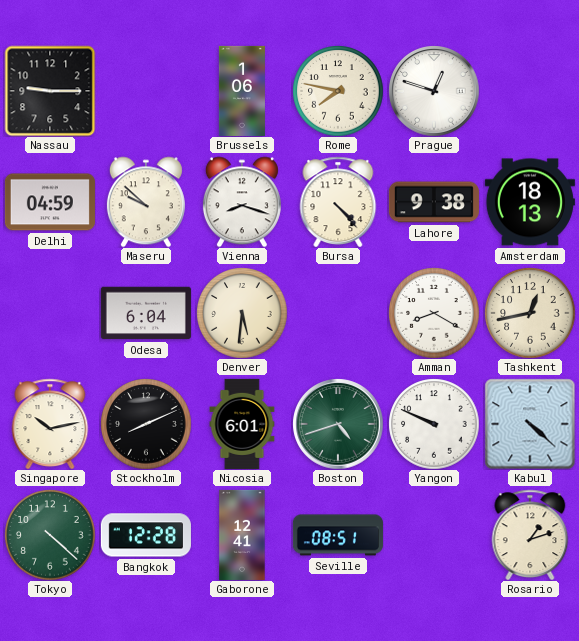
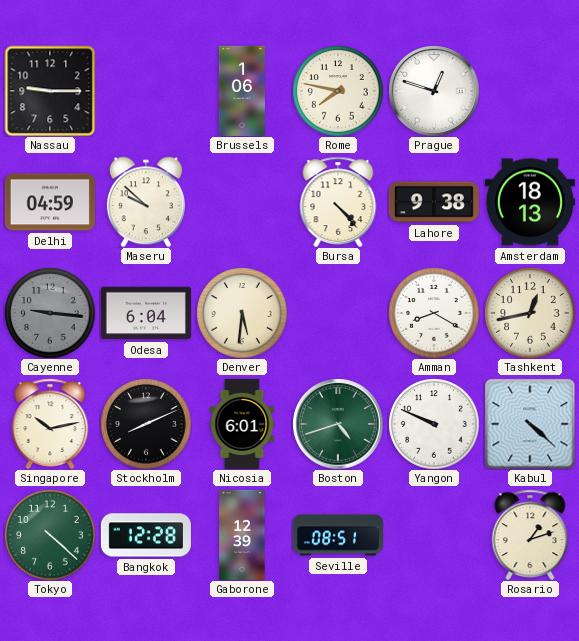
Vienna: 8:18 -> none
Cayenne: none -> 9:16
Gaborone: 12:41 -> 12:39
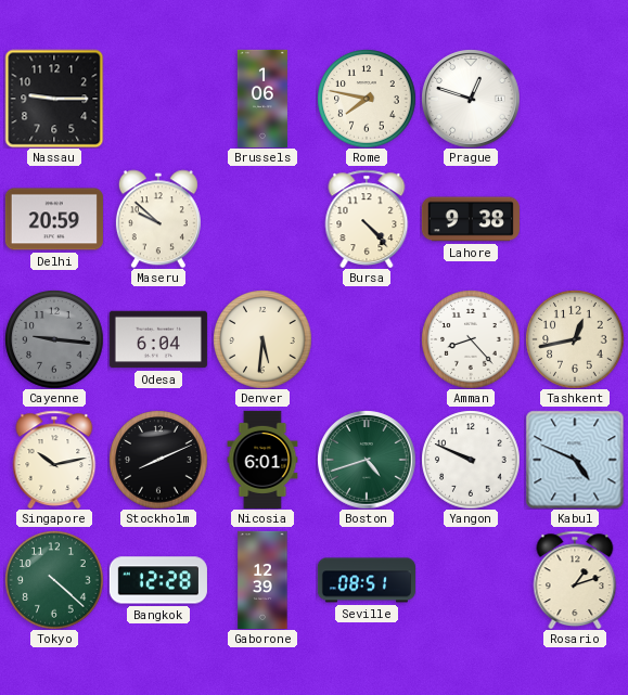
Delhi: 04:59 -> 20:59
Amsterdam: 18:13 -> none
Amman: 8:20 -> 8:23
Kabul: 4:22 -> 4:49
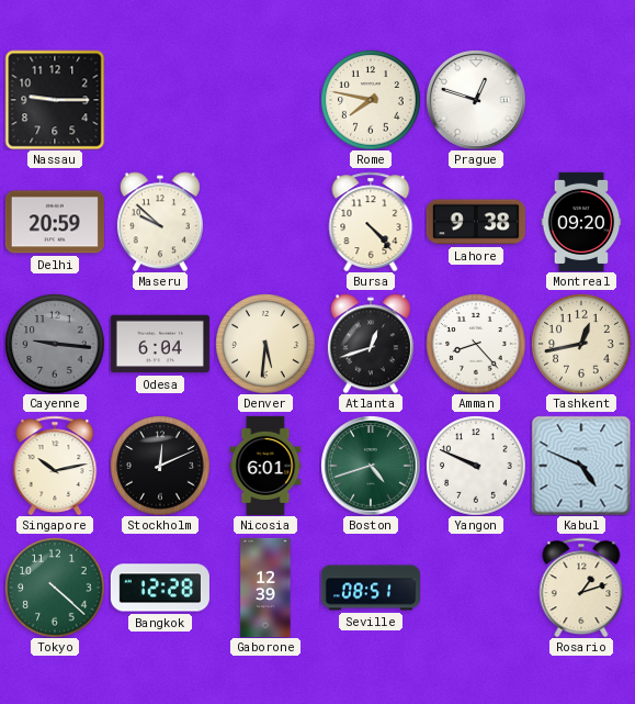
Brussels: 1:06 -> none
Montreal: none -> 09:20
Atlanta: none -> 12:42
Stockholm: 8:11 -> 12:11
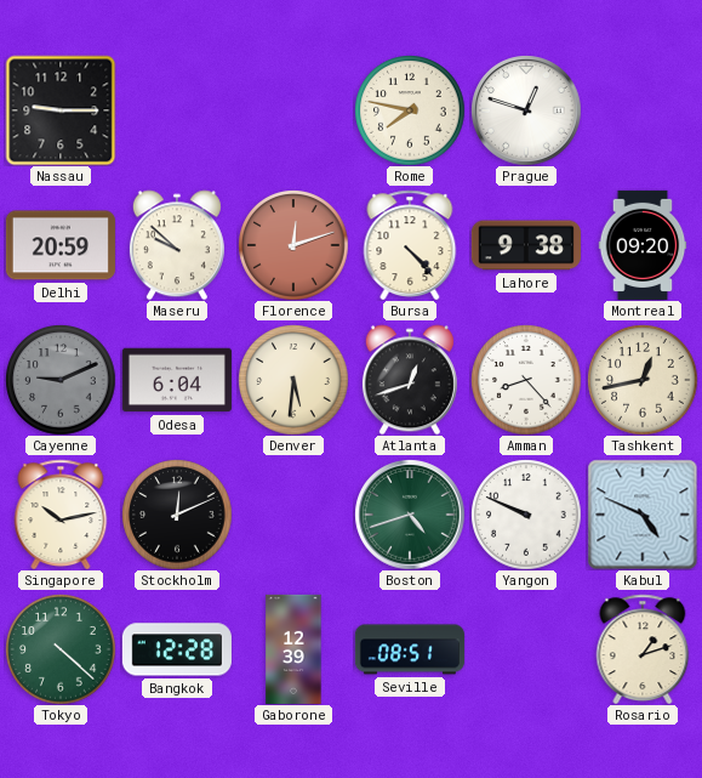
Florence: none -> 12:12
Cayenne: 9:16 -> 9:11
Nicosia: 6:01 -> none
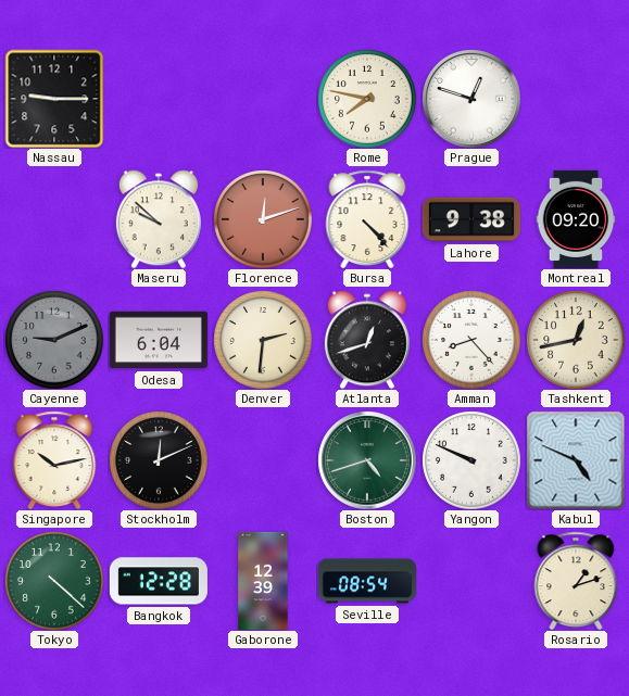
Delhi: 20:59 -> none
Denver: 5:31 -> 2:31
Seville: 08:51 -> 08:54
